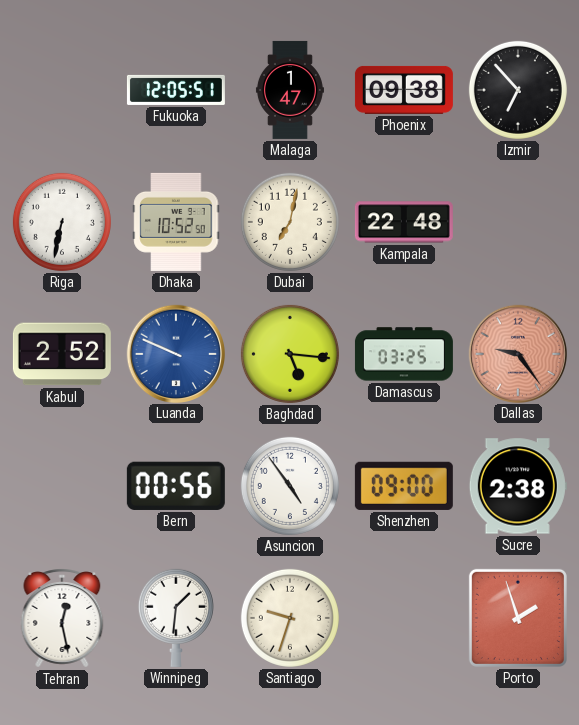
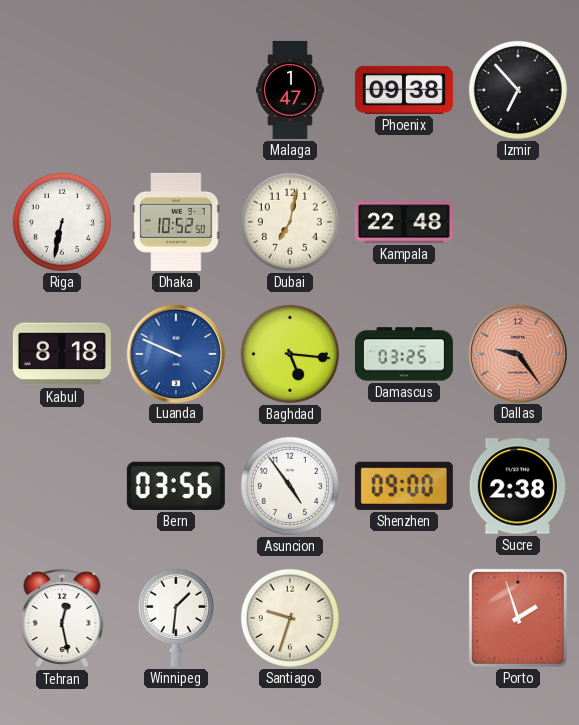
Fukuoka: 12:05 -> none
Kabul: 2:52 -> 8:18
Bern: 00:56 -> 03:56
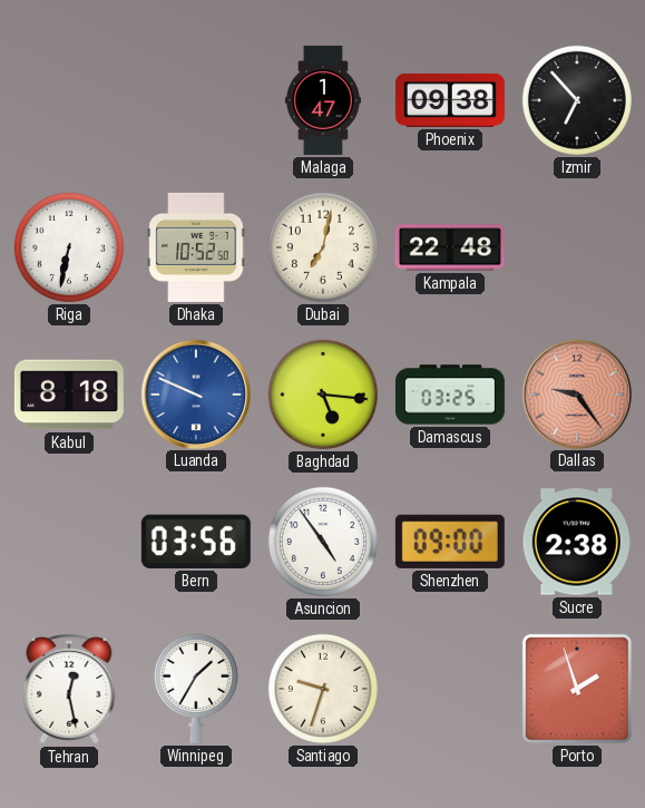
Winnipeg: 1:31 -> 1:35
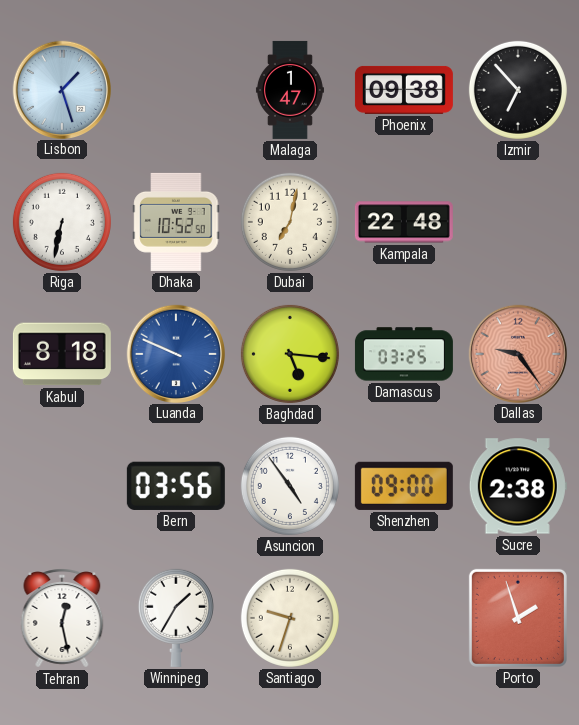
Lisbon: none -> 1:27
